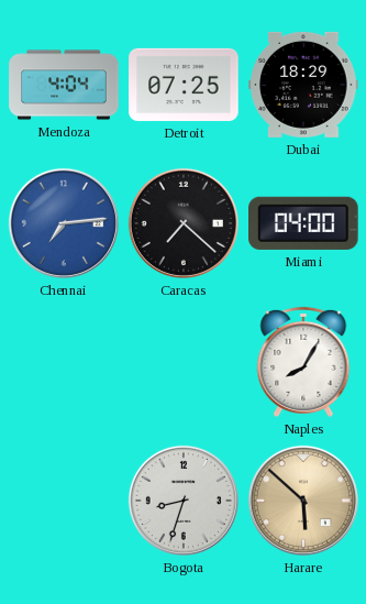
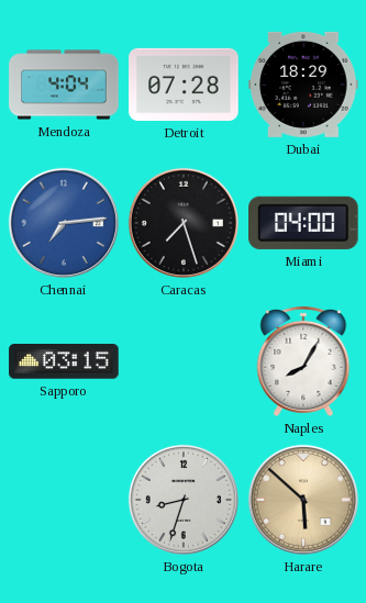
Detroit: 07:25 -> 07:28
Caracas: 7:22 -> 7:27
Sapporo: none -> 03:15
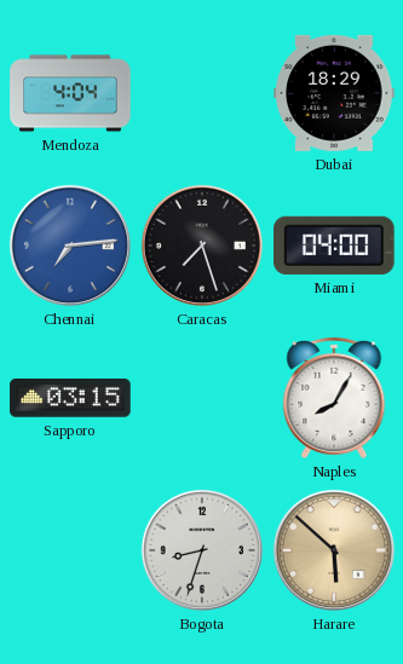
Detroit: 07:28 -> none
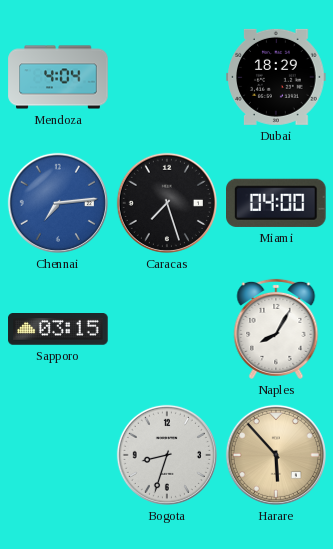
Harare: 5:52 -> 5:53
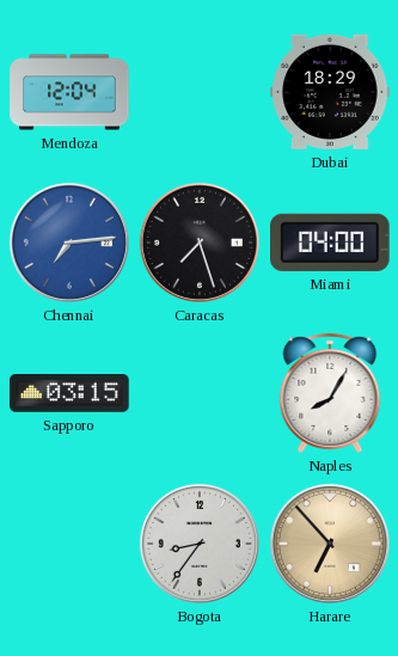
Mendoza: 4:04 -> 12:04
Bogota: 8:33 -> 8:36
Harare: 5:53 -> 6:53
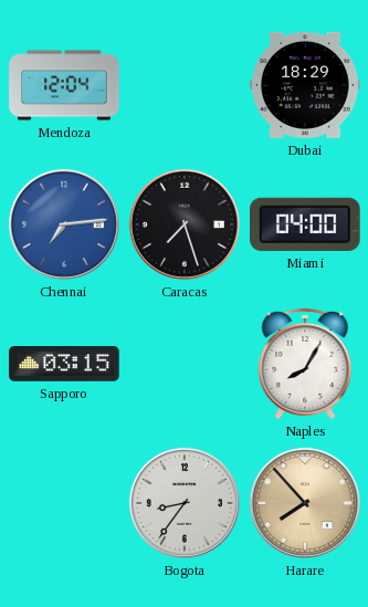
Harare: 6:53 -> 7:53
